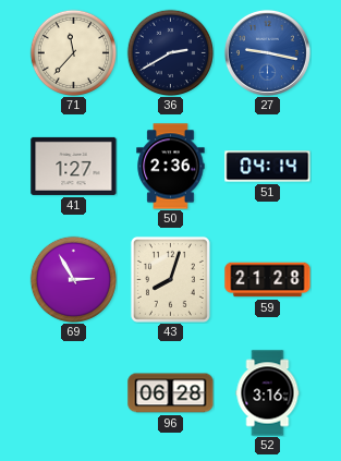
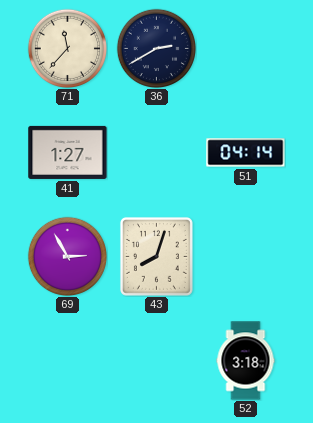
27: 9:17 -> none
50: 2:36 -> none
59: 21:28 -> none
96: 06:28 -> none
52: 3:16 -> 3:18
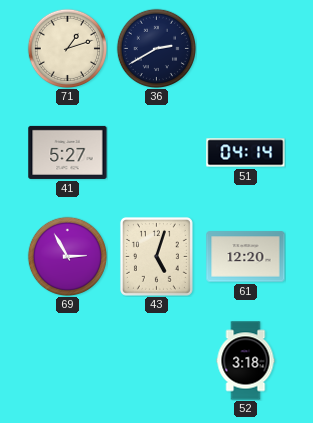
71: 11:37 -> 1:12
41: 1:27 -> 5:27
43: 8:03 -> 5:03
61: none -> 12:20
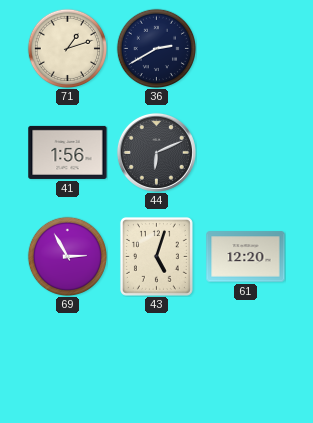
41: 5:27 -> 1:56
44: none -> 6:11
51: 04:14 -> none
52: 3:18 -> none
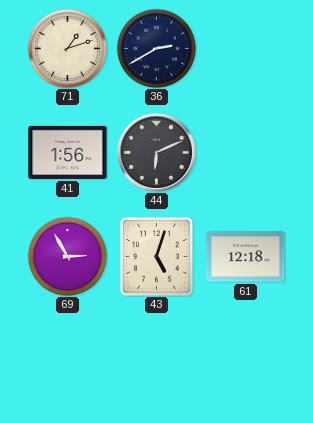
61: 12:20 -> 12:18
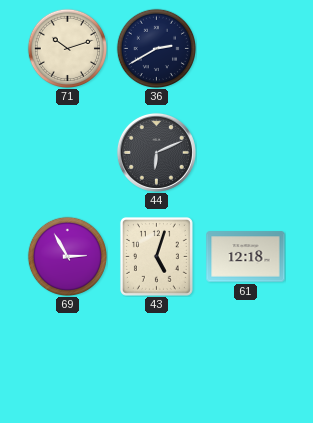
71: 1:12 -> 10:12
41: 1:56 -> none
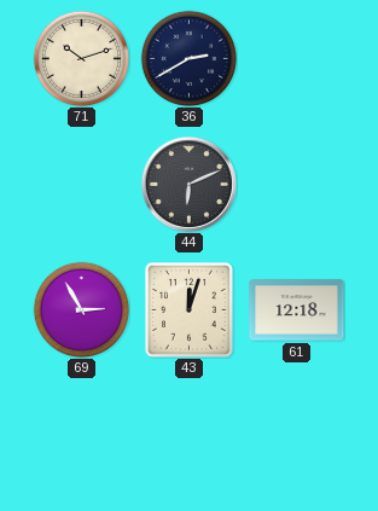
43: 5:03 -> 12:03
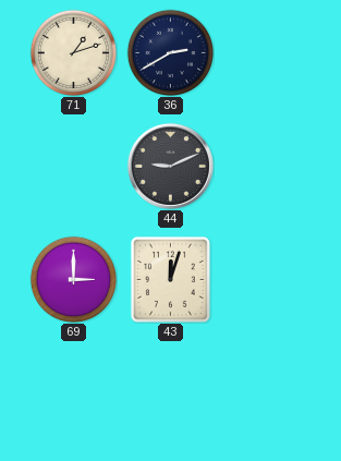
71: 10:12 -> 1:12
44: 6:11 -> 9:11
69: 2:55 -> 3:00
61: 12:18 -> none
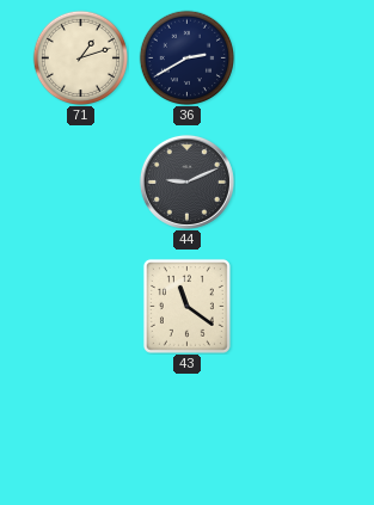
69: 3:00 -> none
43: 12:03 -> 11:21
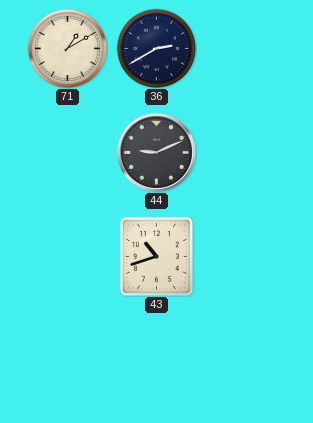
71: 1:12 -> 1:10
43: 11:21 -> 10:42
